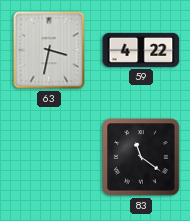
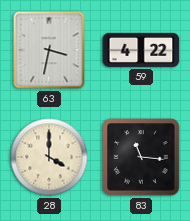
28: none -> 4:00
83: 11:21 -> 11:16
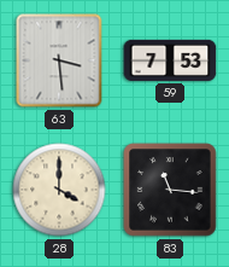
63: 3:32 -> 3:29
59: 4:22 -> 7:53
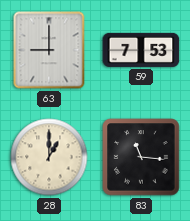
63: 3:29 -> 9:00
28: 4:00 -> 1:00
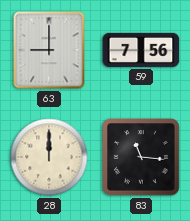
59: 7:53 -> 7:56
28: 1:00 -> 12:00
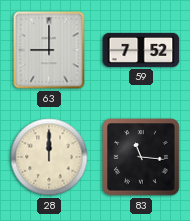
59: 7:56 -> 7:52
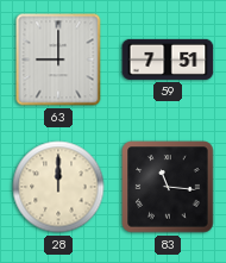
59: 7:52 -> 7:51
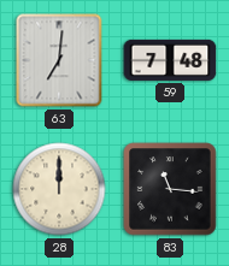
63: 9:00 -> 7:01
59: 7:51 -> 7:48
